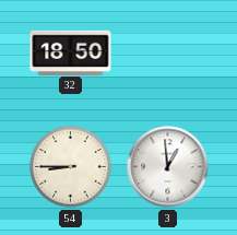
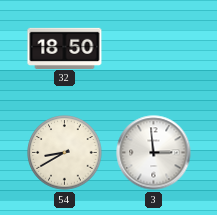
54: 8:45 -> 8:40
3: 12:59 -> 2:59
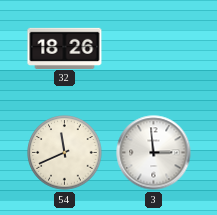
32: 18:50 -> 18:26
54: 8:40 -> 11:41
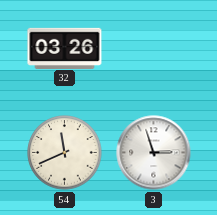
32: 18:26 -> 03:26
3: 2:59 -> 2:57
